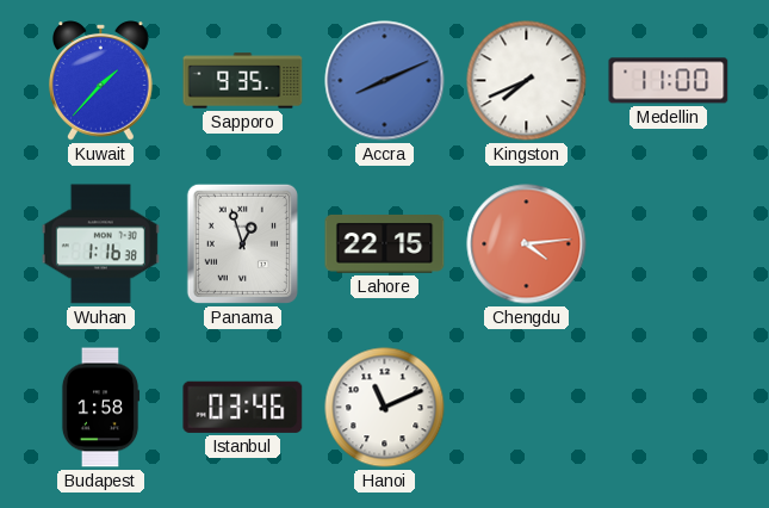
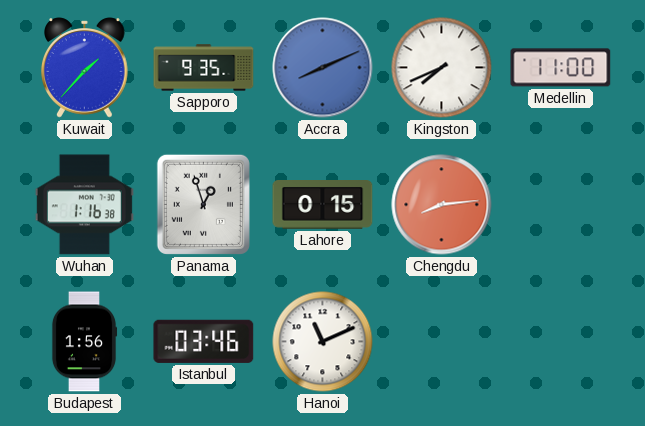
Lahore: 22:15 -> 0:15
Chengdu: 4:14 -> 8:14
Budapest: 1:58 -> 1:56
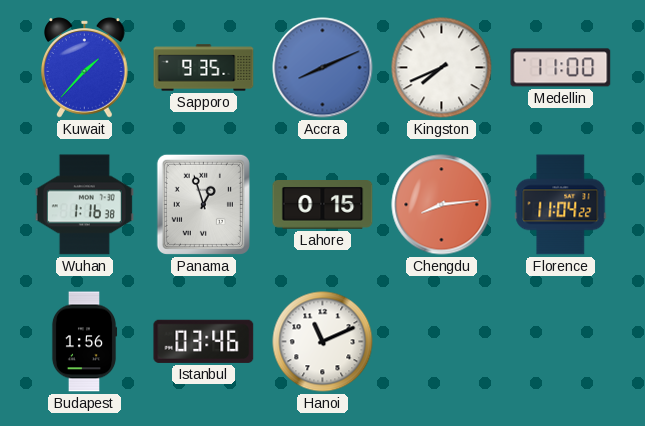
Florence: none -> 11:04
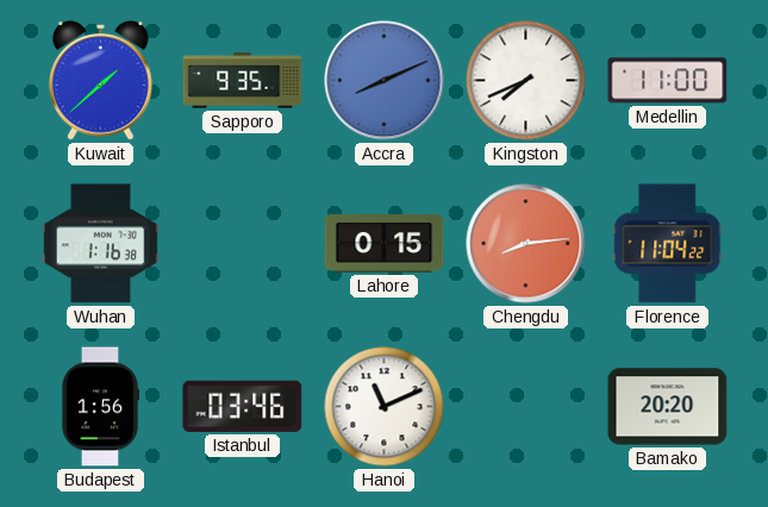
Kuwait: 1:37 -> 1:38
Panama: 12:57 -> none
Bamako: none -> 20:20
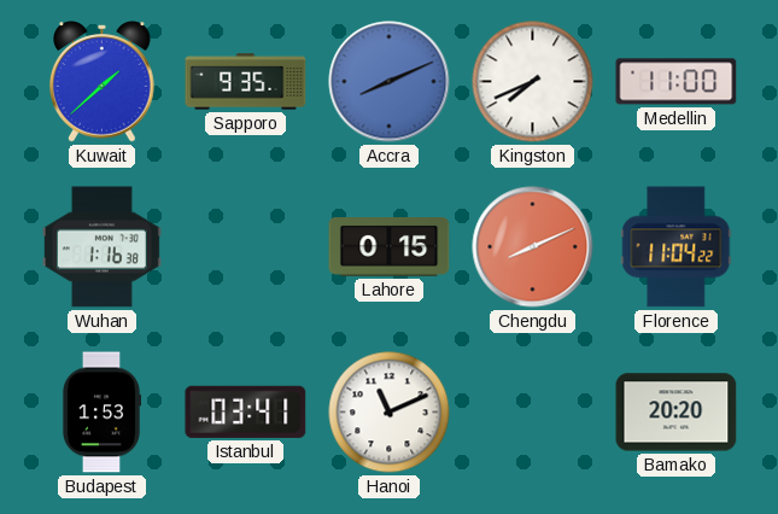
Chengdu: 8:14 -> 8:11
Budapest: 1:56 -> 1:53
Istanbul: 03:46 -> 03:41
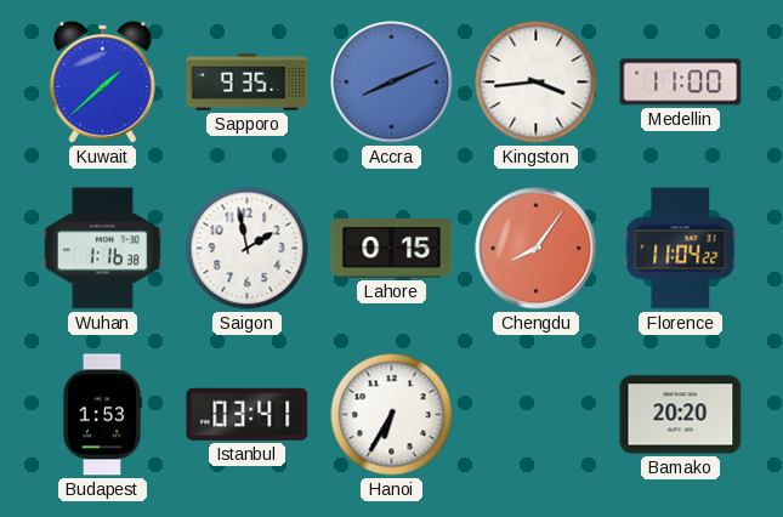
Kingston: 7:41 -> 3:44
Saigon: none -> 1:58
Chengdu: 8:11 -> 8:06
Hanoi: 11:11 -> 6:35
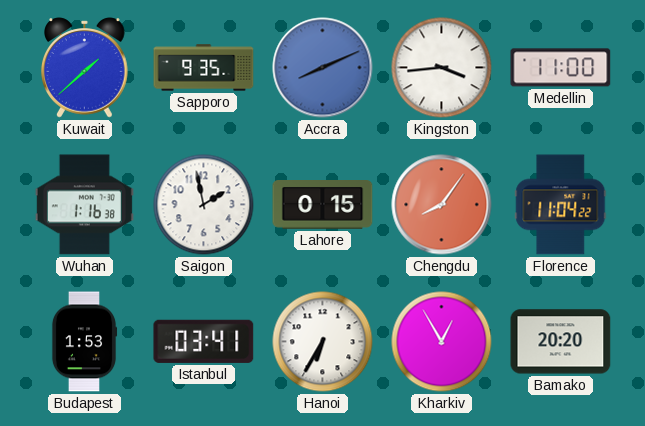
Kharkiv: none -> 12:55
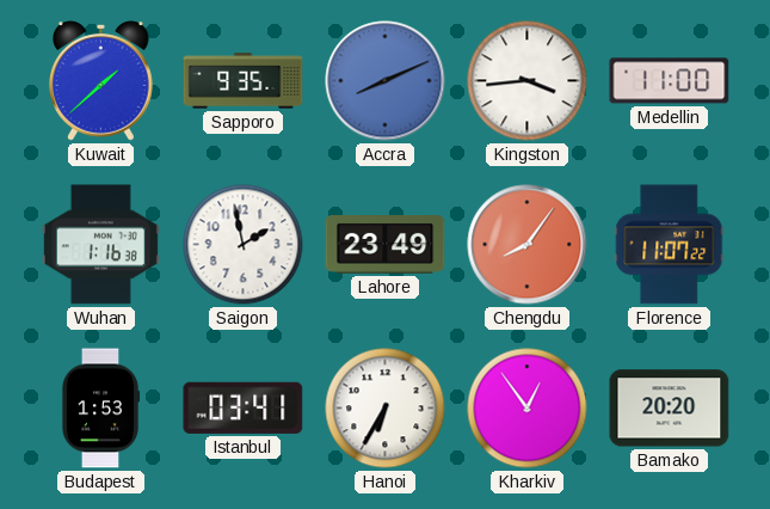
Lahore: 0:15 -> 23:49
Florence: 11:04 -> 11:07
Kharkiv: 12:55 -> 12:54
